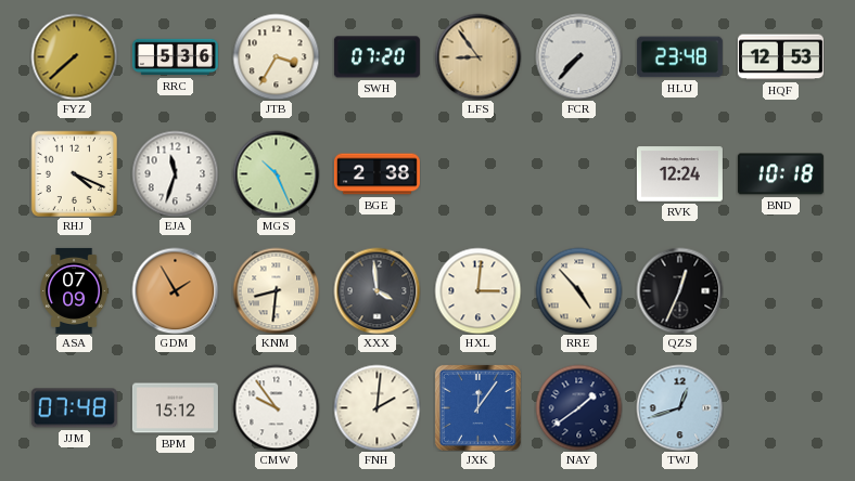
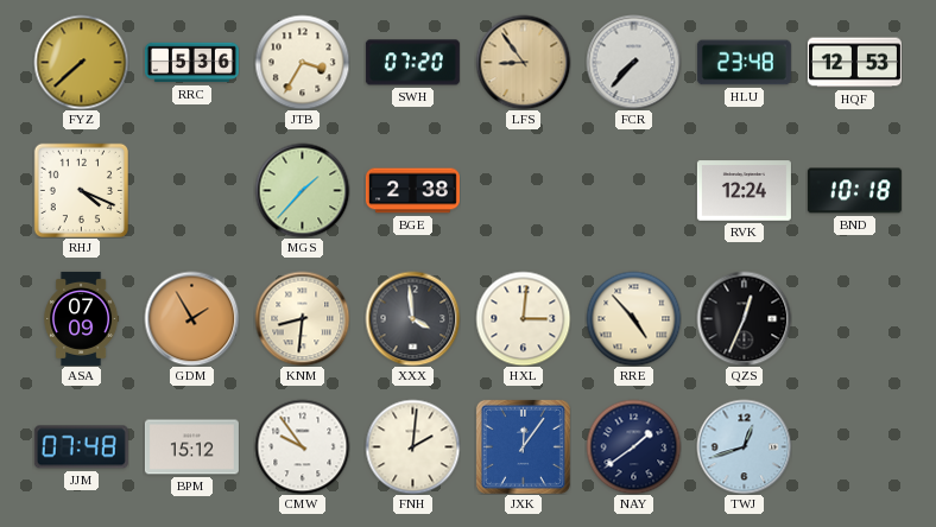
EJA: 11:33 -> none
MGS: 10:26 -> 1:37
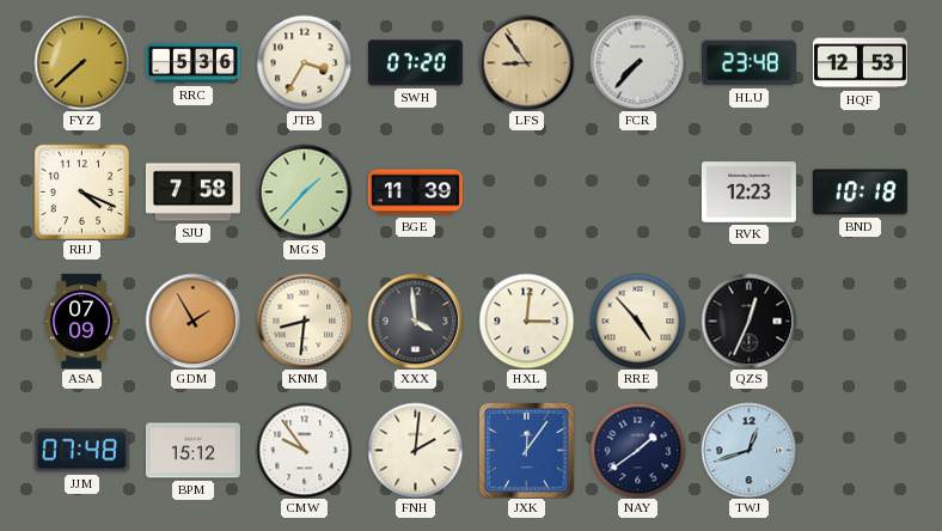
SJU: none -> 7:58
BGE: 2:38 -> 11:39
RVK: 12:24 -> 12:23
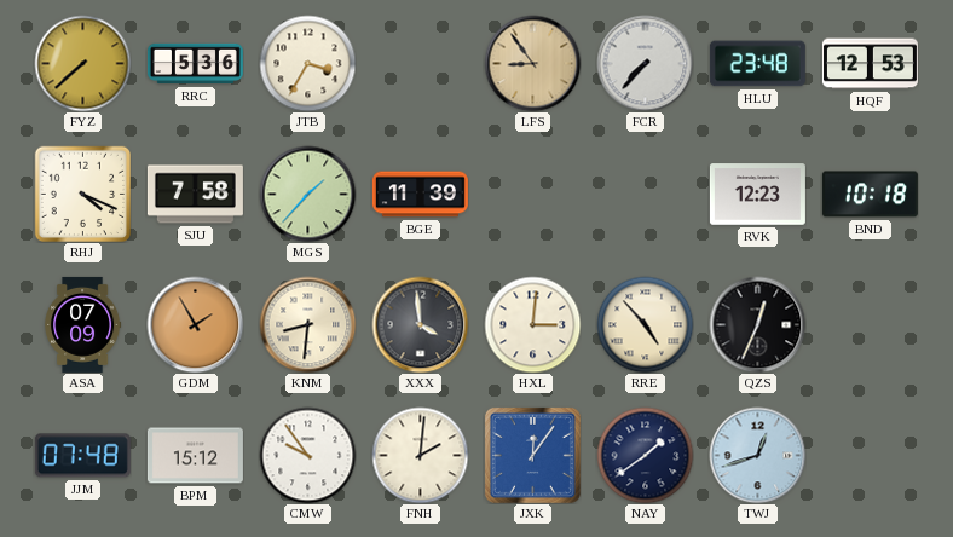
SWH: 07:20 -> none
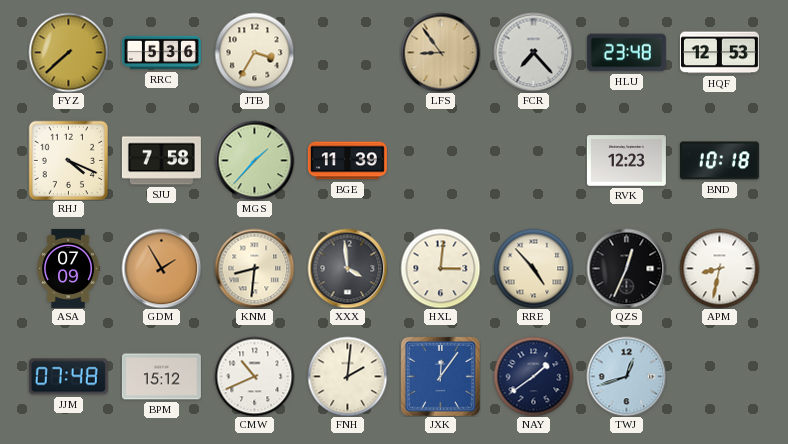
FCR: 7:37 -> 7:23
APM: none -> 8:32
CMW: 9:54 -> 10:41
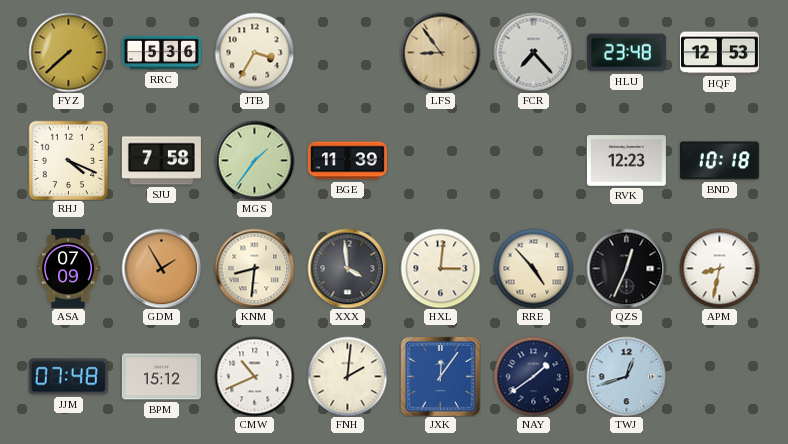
MGS: 1:37 -> 1:36
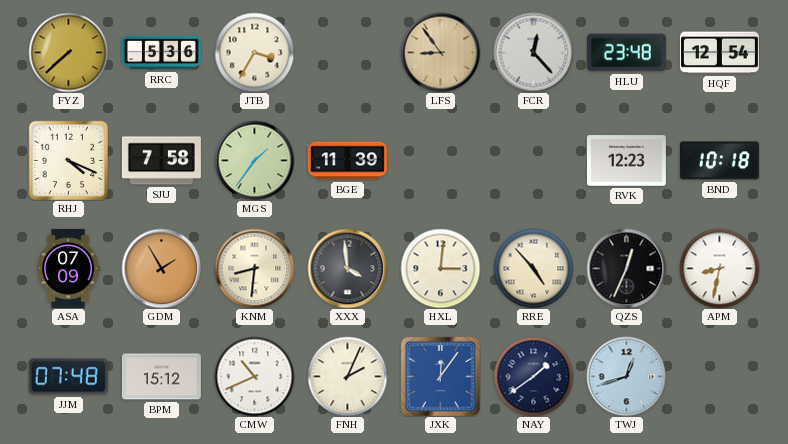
FCR: 7:23 -> 12:23
HQF: 12:53 -> 12:54
FNH: 2:01 -> 2:04
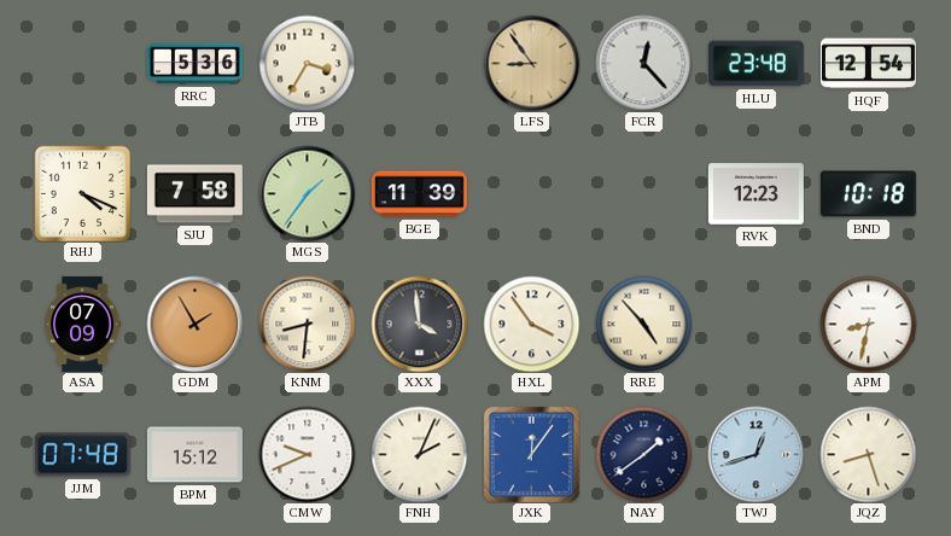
FYZ: 7:38 -> none
HXL: 3:01 -> 3:54
QZS: 12:34 -> none
CMW: 10:41 -> 9:41
JQZ: none -> 8:27
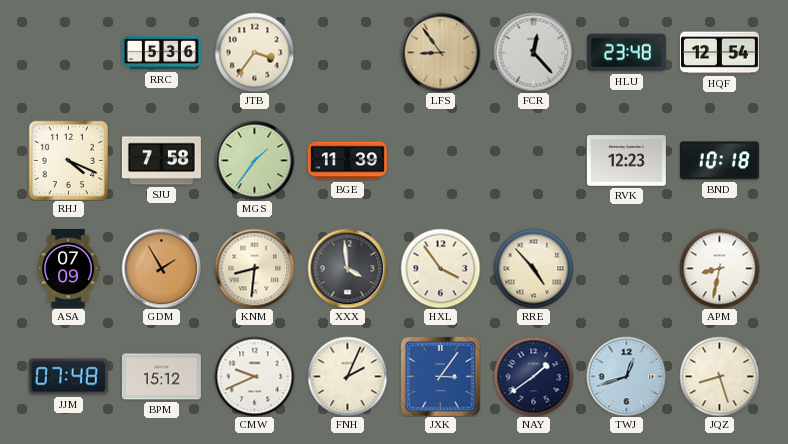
JTB: 3:35 -> 3:36
JXK: 12:06 -> 3:06
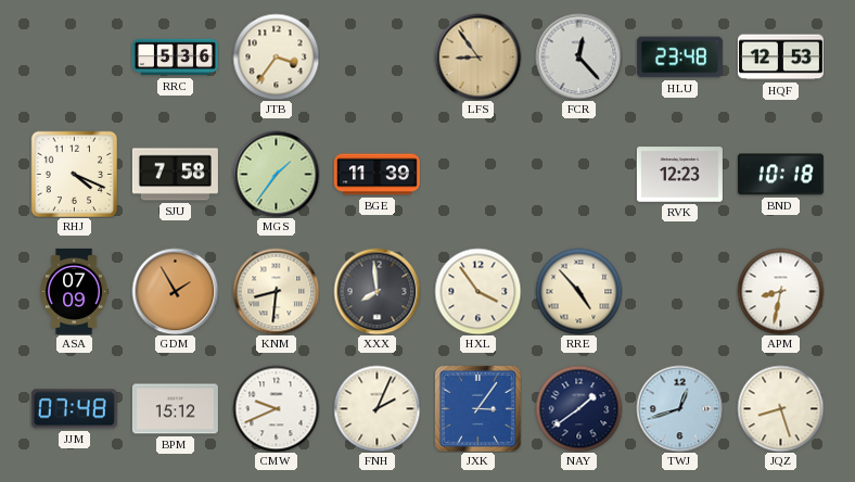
HQF: 12:54 -> 12:53
XXX: 3:59 -> 7:59
